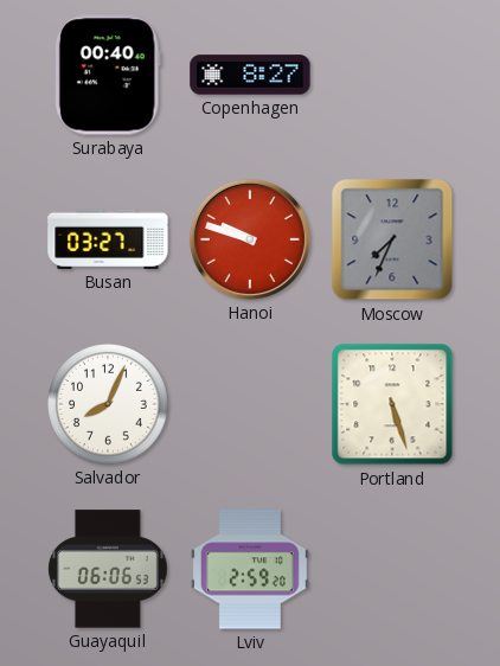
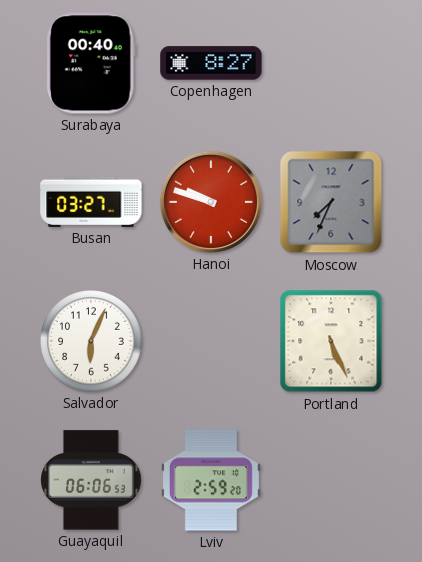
Salvador: 8:04 -> 6:04
Portland: 5:27 -> 5:26
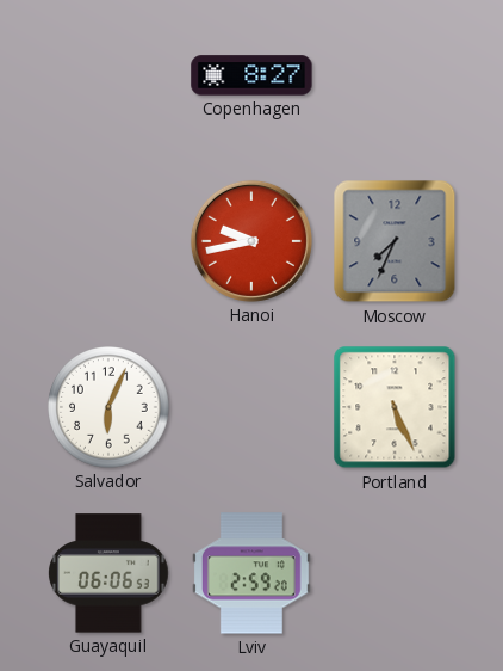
Surabaya: 00:40 -> none
Busan: 03:27 -> none
Hanoi: 9:48 -> 9:43
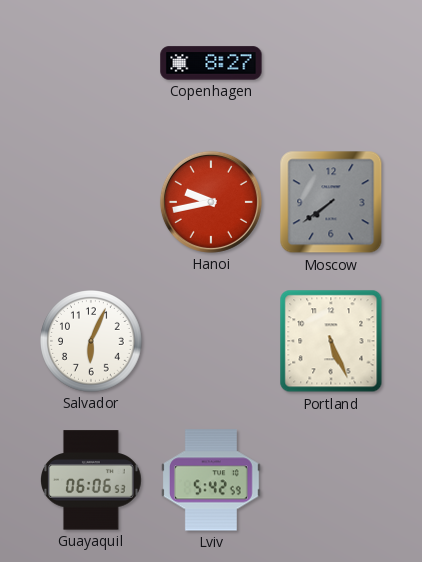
Moscow: 7:34 -> 7:39
Lviv: 2:59 -> 5:42
